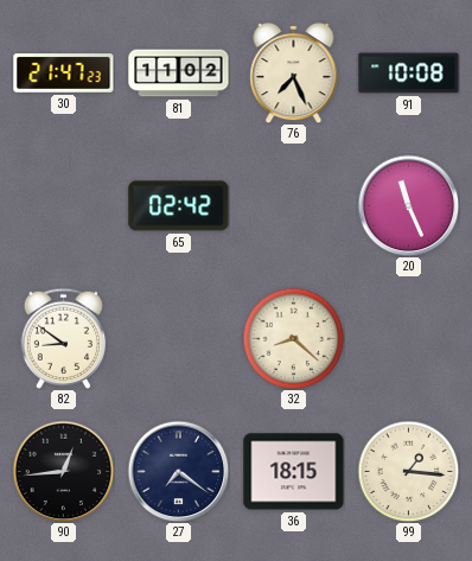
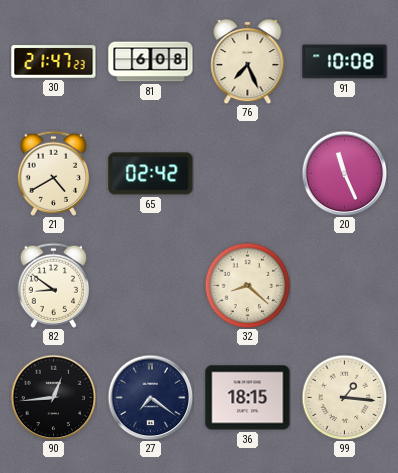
81: 11:02 -> 6:08
21: none -> 4:40
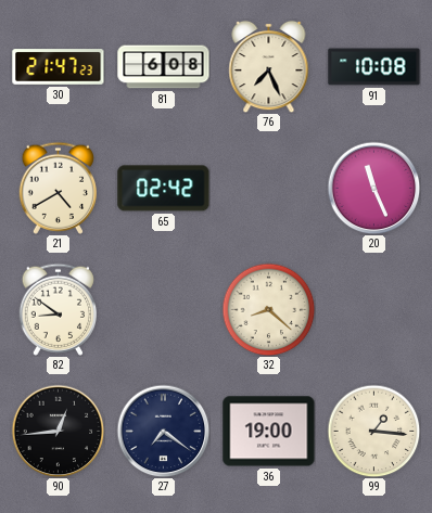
36: 18:15 -> 19:00
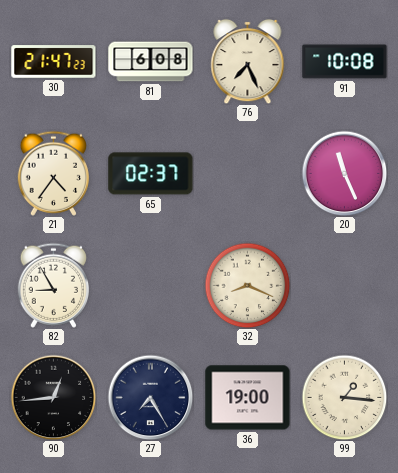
21: 4:40 -> 4:36
65: 02:42 -> 02:37
82: 8:51 -> 8:55
32: 8:22 -> 8:19
27: 7:21 -> 7:25
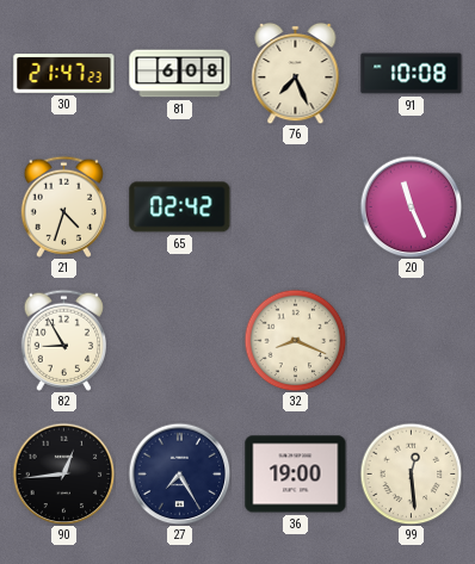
21: 4:36 -> 4:33
65: 02:37 -> 02:42
99: 1:16 -> 12:29
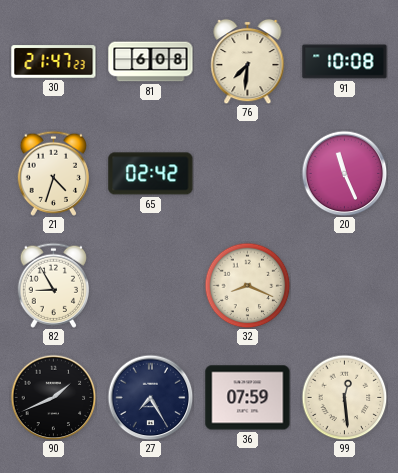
76: 7:26 -> 7:31
90: 12:44 -> 1:41
36: 19:00 -> 07:59
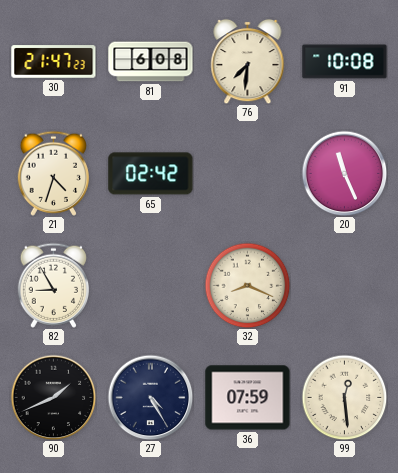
27: 7:25 -> 4:25
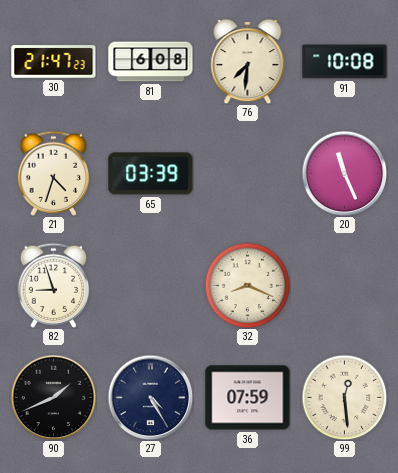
65: 02:42 -> 03:39
82: 8:55 -> 8:57
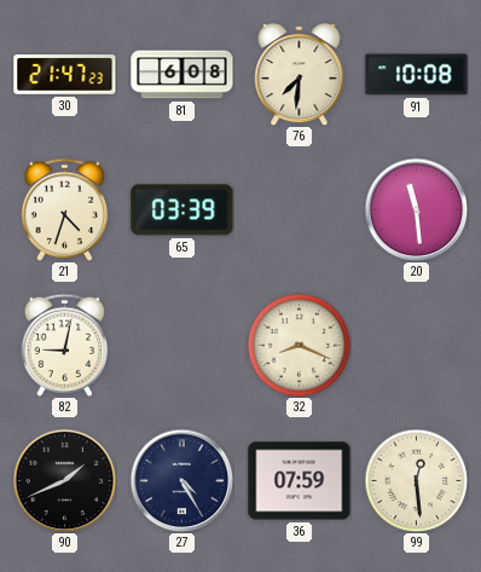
20: 11:26 -> 11:29
82: 8:57 -> 9:02
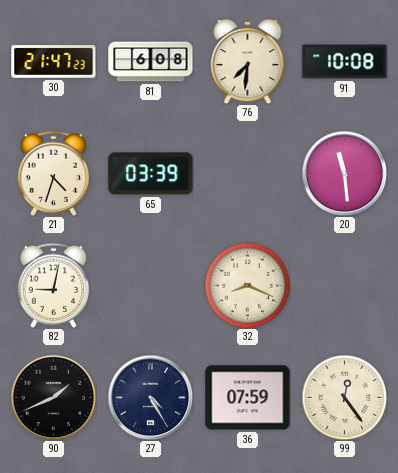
99: 12:29 -> 12:24
